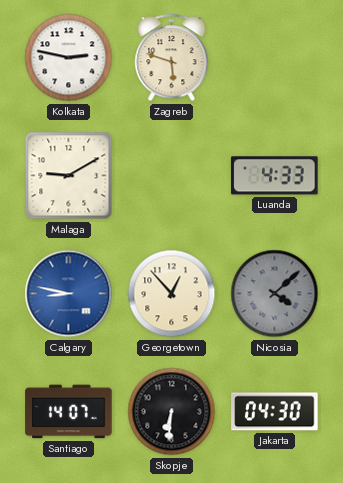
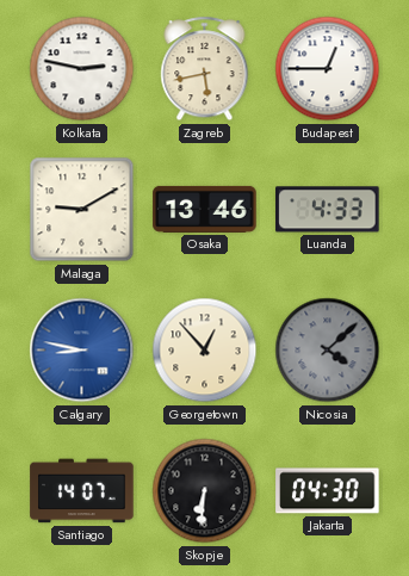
Zagreb: 5:48 -> 5:43
Budapest: none -> 12:45
Osaka: none -> 13:46
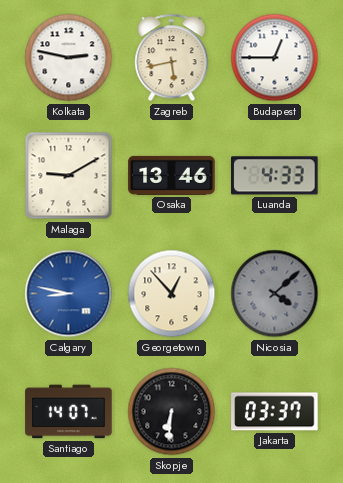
Jakarta: 04:30 -> 03:37
